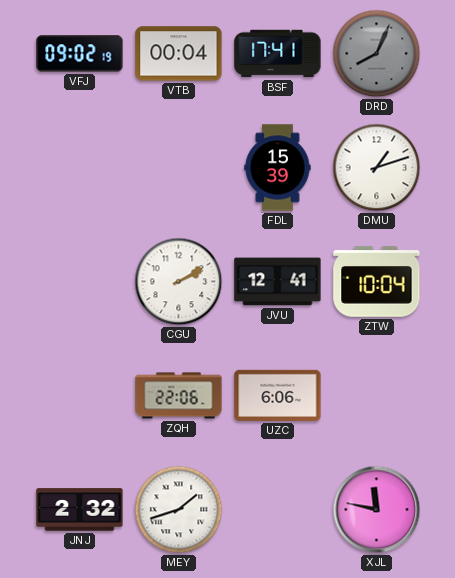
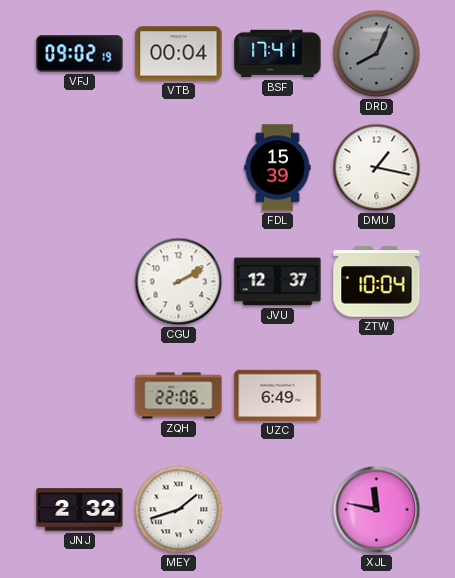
DMU: 1:12 -> 1:17
JVU: 12:41 -> 12:37
UZC: 6:06 -> 6:49
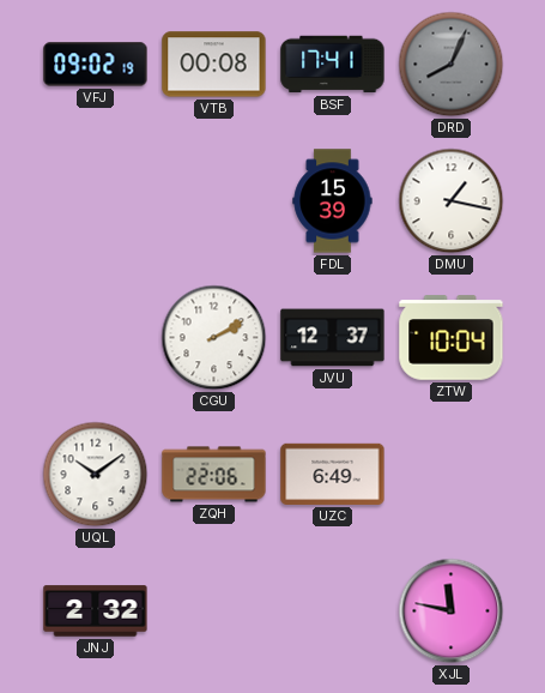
VTB: 00:04 -> 00:08
UQL: none -> 10:09
MEY: 1:42 -> none
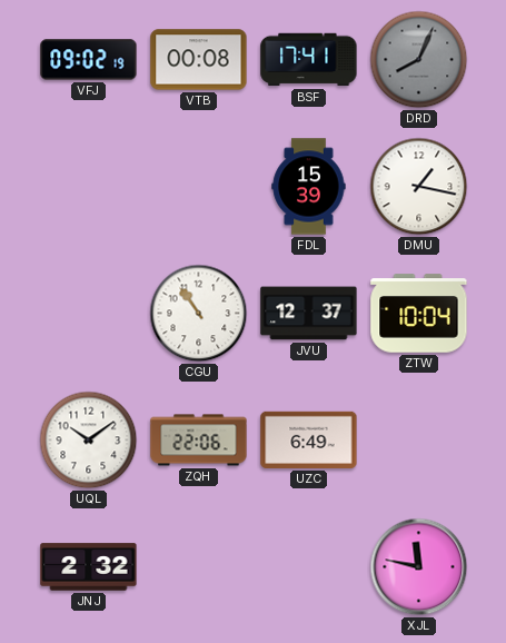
CGU: 2:10 -> 10:54
